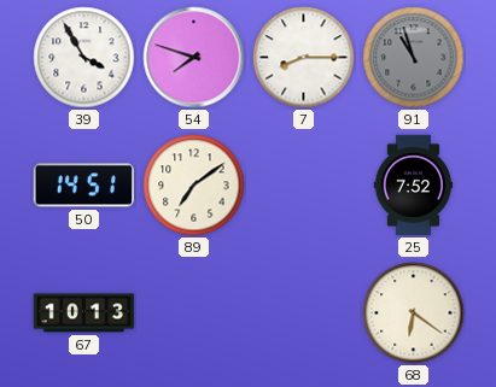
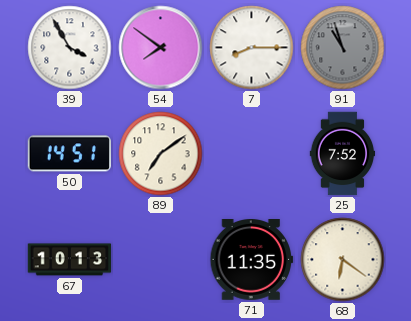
54: 7:48 -> 7:51
71: none -> 11:35
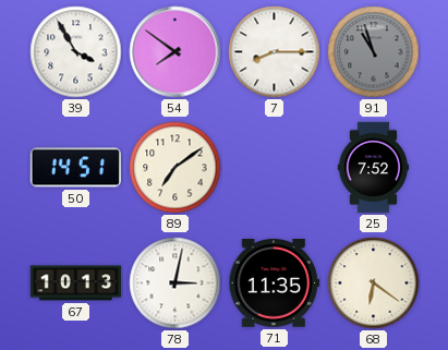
78: none -> 3:02
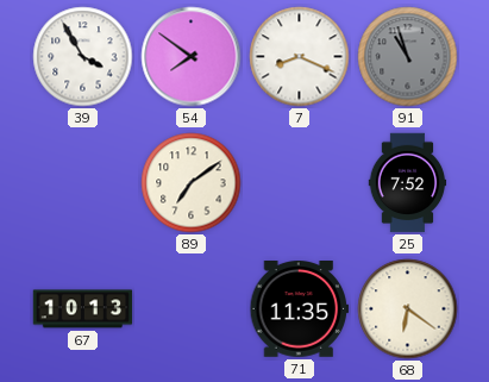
7: 8:15 -> 8:19
50: 14:51 -> none
78: 3:02 -> none
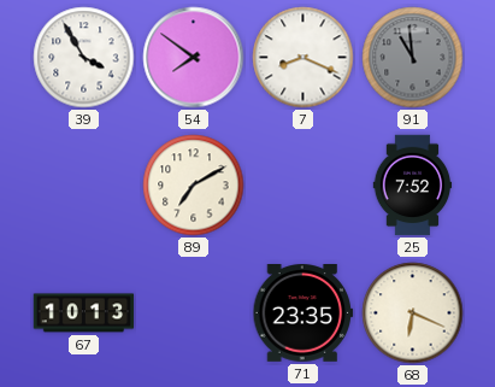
91: 10:57 -> 10:59
89: 7:09 -> 7:10
71: 11:35 -> 23:35
68: 6:21 -> 6:19
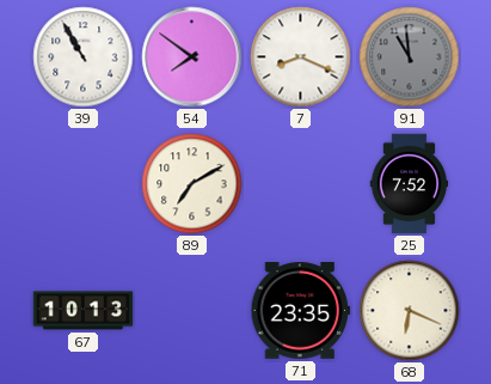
39: 3:55 -> 10:55
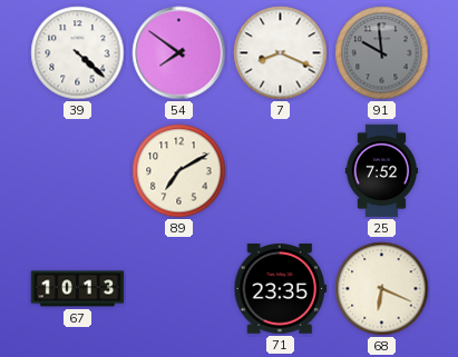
39: 10:55 -> 4:22
91: 10:59 -> 9:59
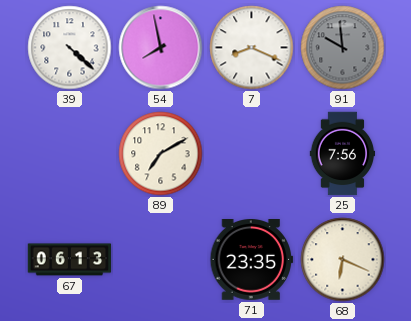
54: 7:51 -> 7:58
25: 7:52 -> 7:56
67: 10:13 -> 06:13
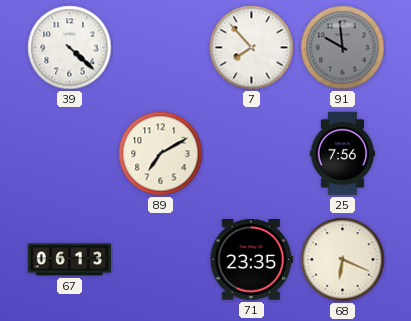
54: 7:58 -> none
7: 8:19 -> 7:53
